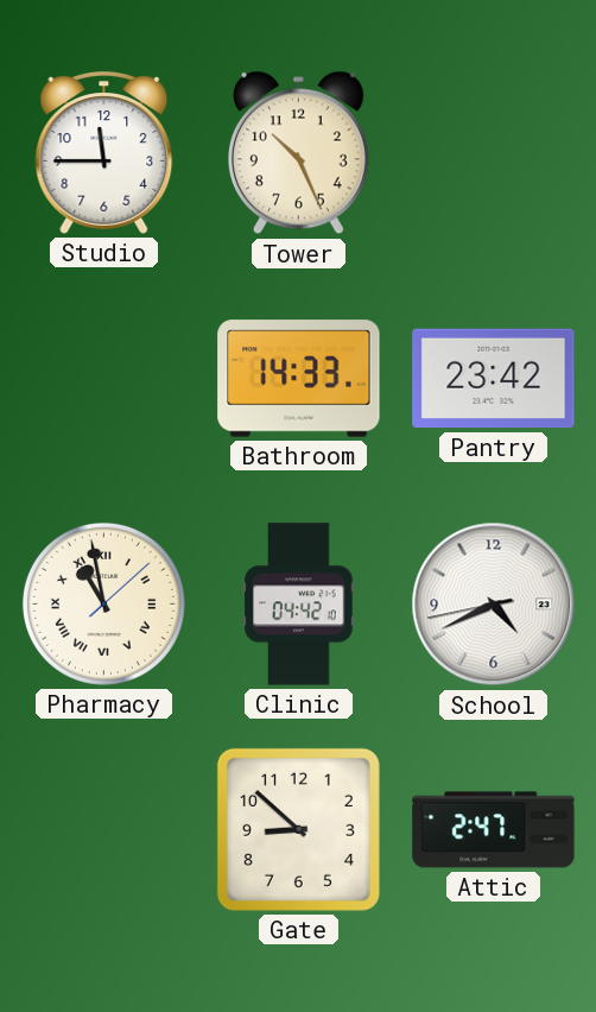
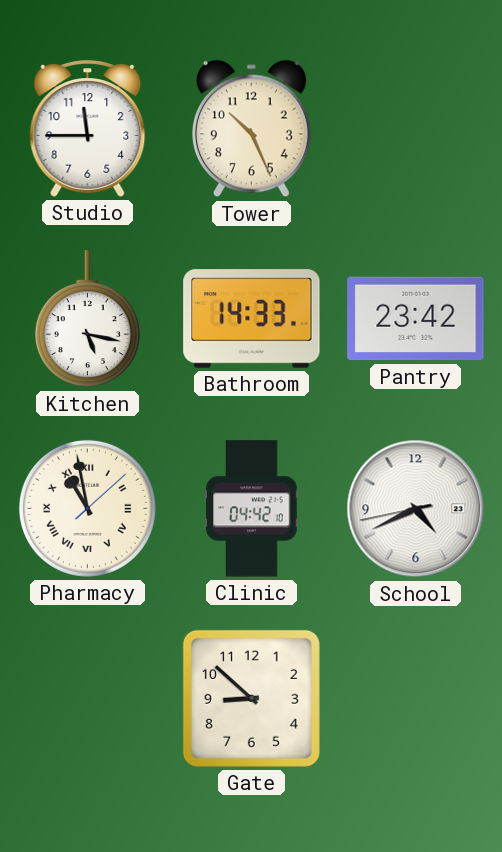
Kitchen: none -> 5:17
Attic: 2:47 -> none
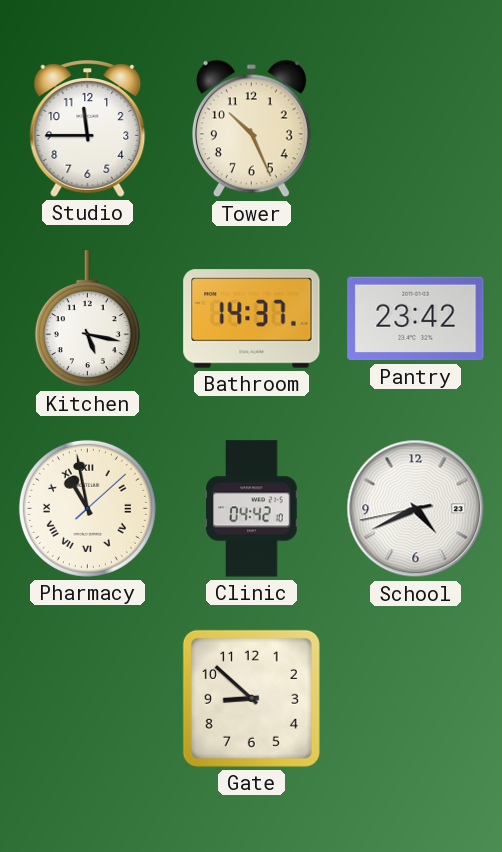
Bathroom: 14:33 -> 14:37
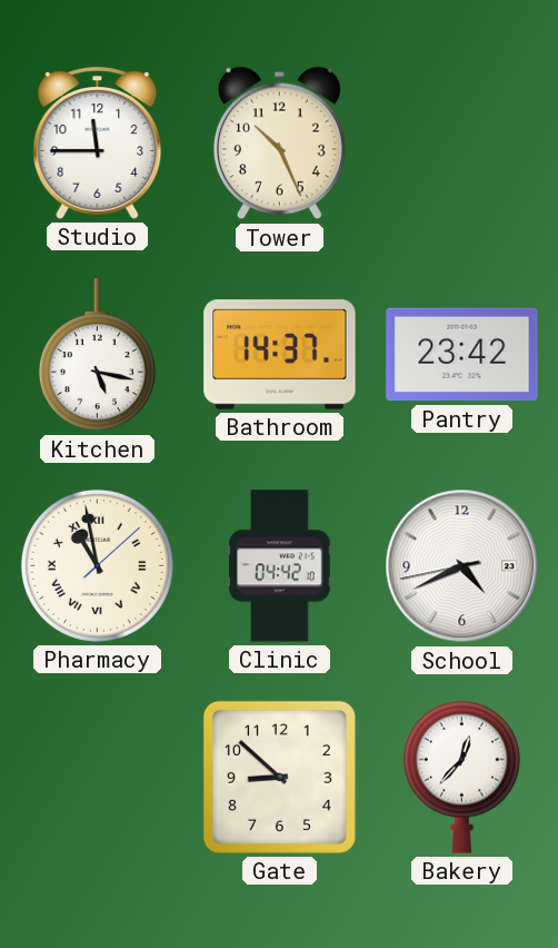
Bakery: none -> 12:37
